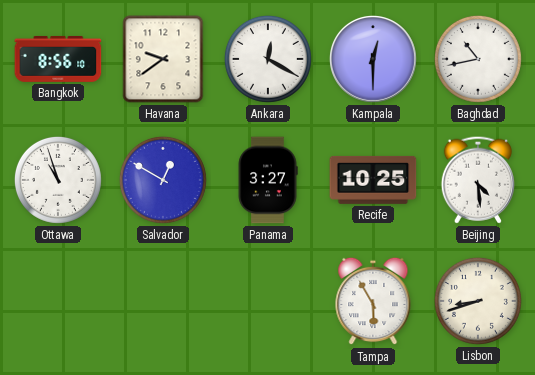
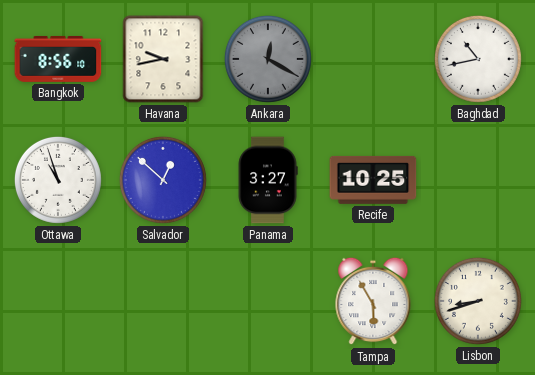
Havana: 9:39 -> 9:43
Ankara dial: white -> grey
Kampala: 12:30 -> none
Salvador: 12:50 -> 12:52
Beijing: 4:29 -> none
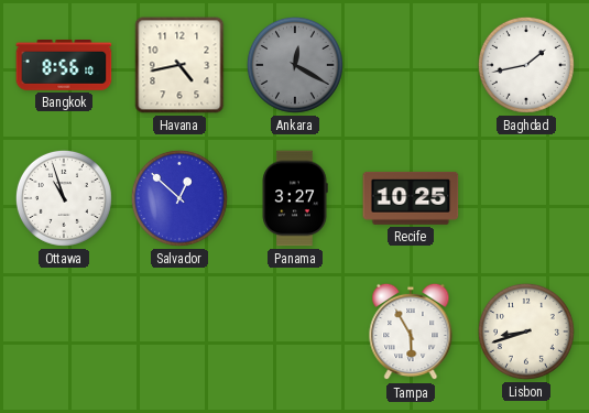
Havana: 9:43 -> 4:43
Baghdad: 10:43 -> 1:43
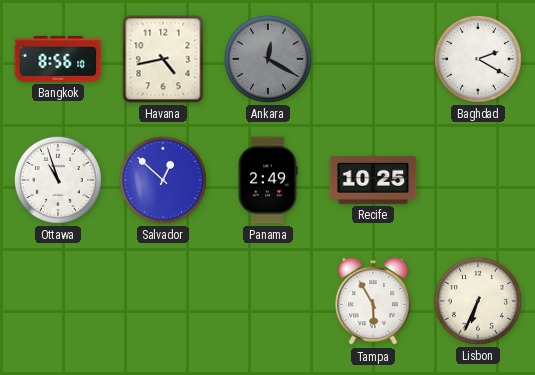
Baghdad: 1:43 -> 2:20
Panama: 3:27 -> 2:49
Lisbon: 8:42 -> 6:34
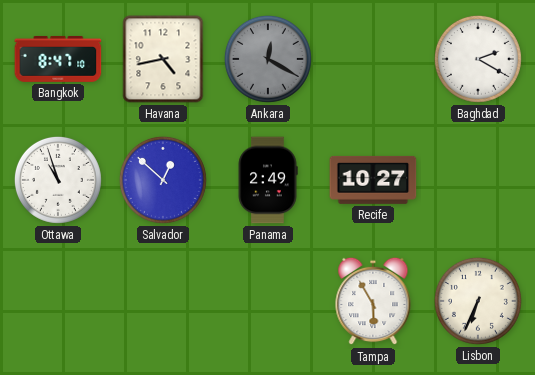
Bangkok: 8:56 -> 8:47
Recife: 10:25 -> 10:27
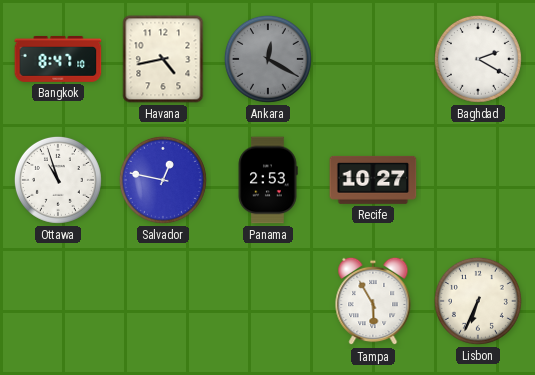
Salvador: 12:52 -> 12:47
Panama: 2:49 -> 2:53
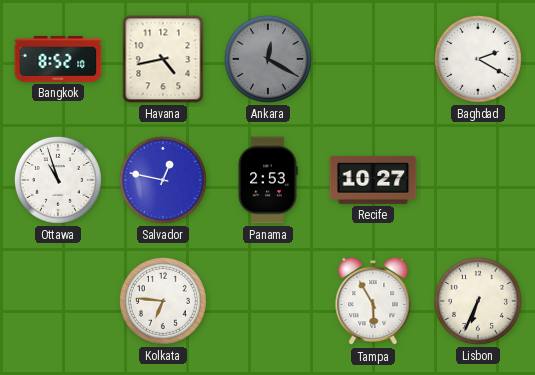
Bangkok: 8:47 -> 8:52
Kolkata: none -> 6:46
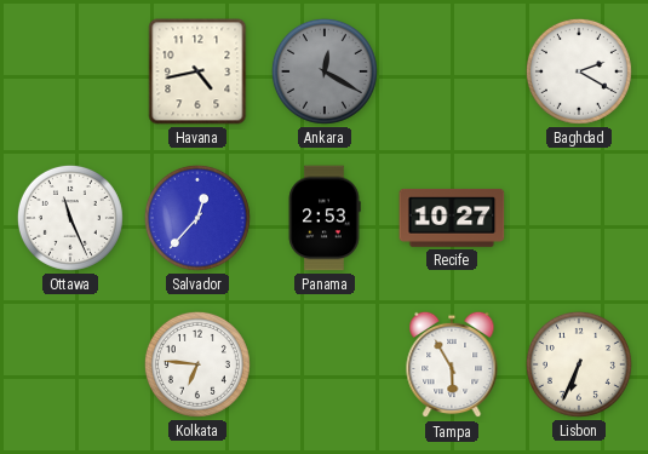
Bangkok: 8:52 -> none
Ottawa: 10:57 -> 11:26
Salvador: 12:47 -> 12:37
